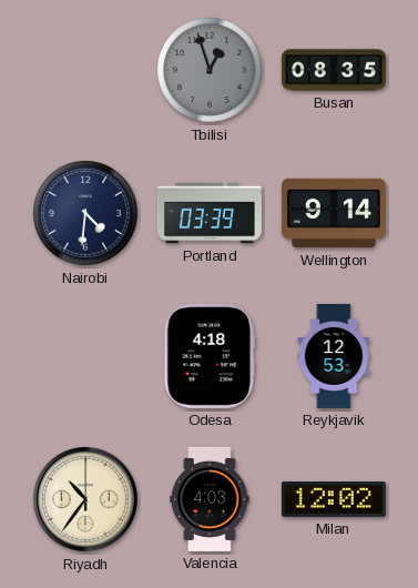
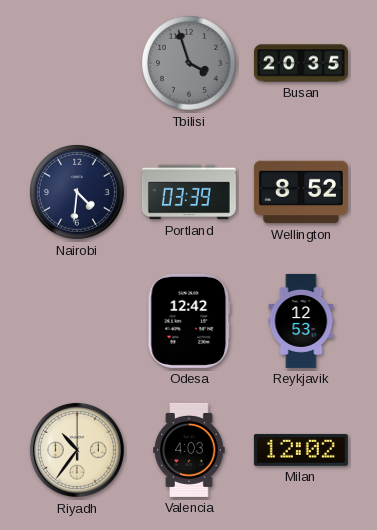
Tbilisi: 12:57 -> 3:57
Busan: 08:35 -> 20:35
Wellington: 9:14 -> 8:52
Odesa: 4:18 -> 12:42
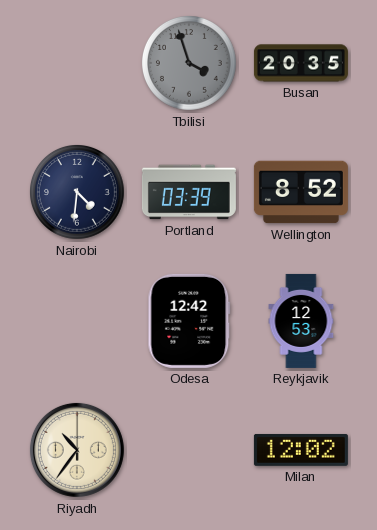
Valencia: 4:03 -> none
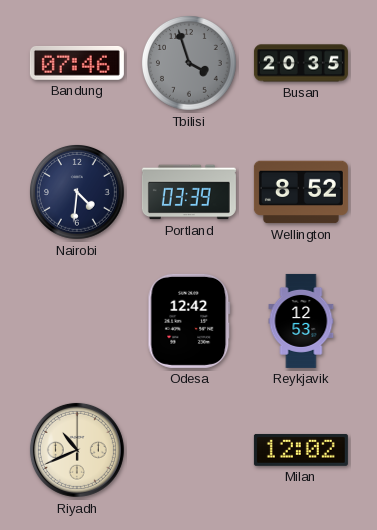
Bandung: none -> 07:46
Riyadh: 10:36 -> 10:41
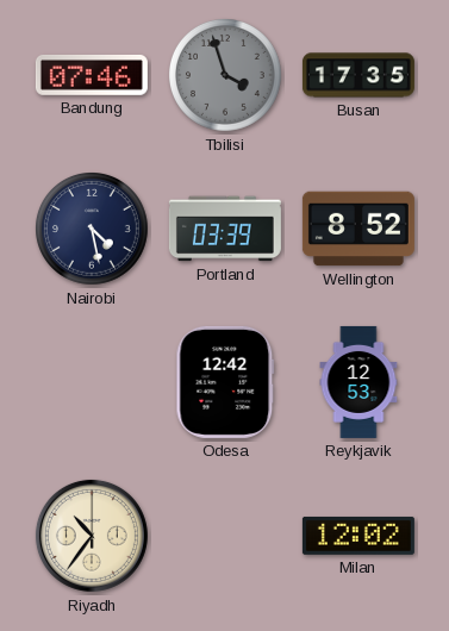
Busan: 20:35 -> 17:35
Nairobi: 4:31 -> 4:28
Riyadh: 10:41 -> 10:36
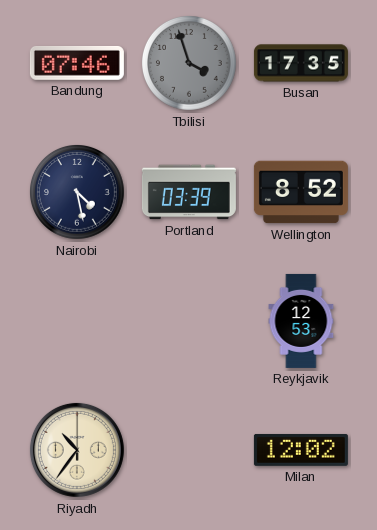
Odesa: 12:42 -> none
